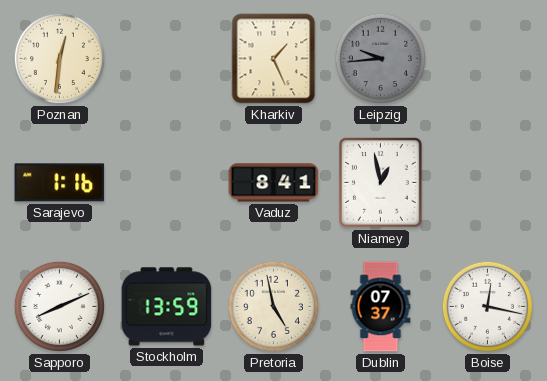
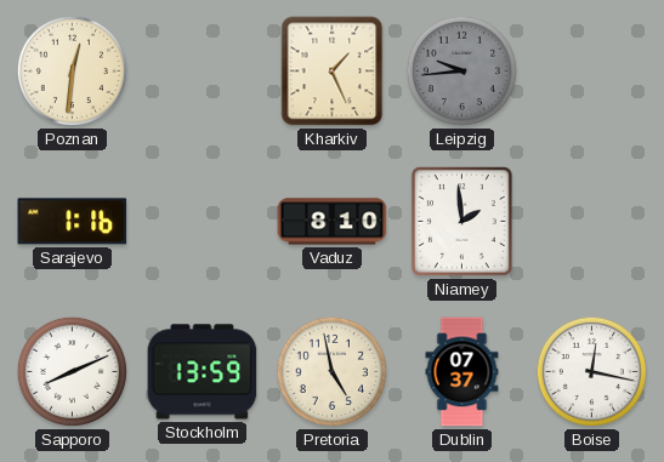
Vaduz: 8:41 -> 8:10
Niamey: 12:58 -> 1:59
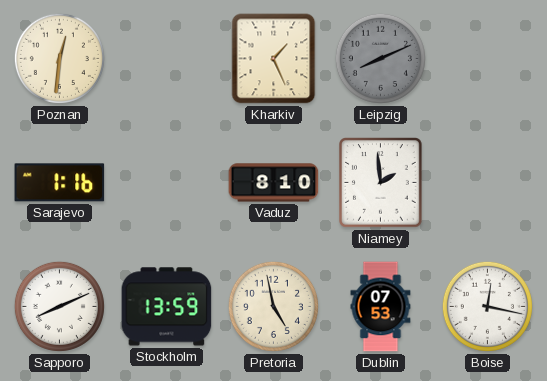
Leipzig: 9:44 -> 8:11
Dublin: 07:37 -> 07:53
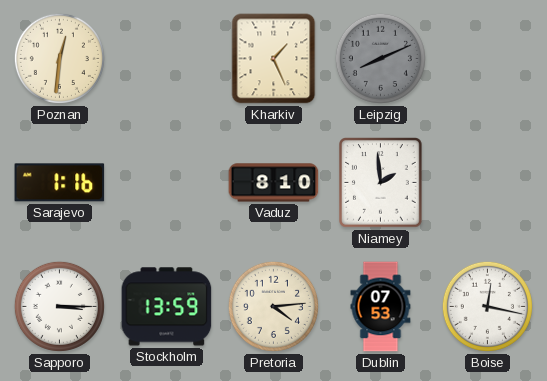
Sapporo: 8:11 -> 3:15
Pretoria: 4:58 -> 4:14
